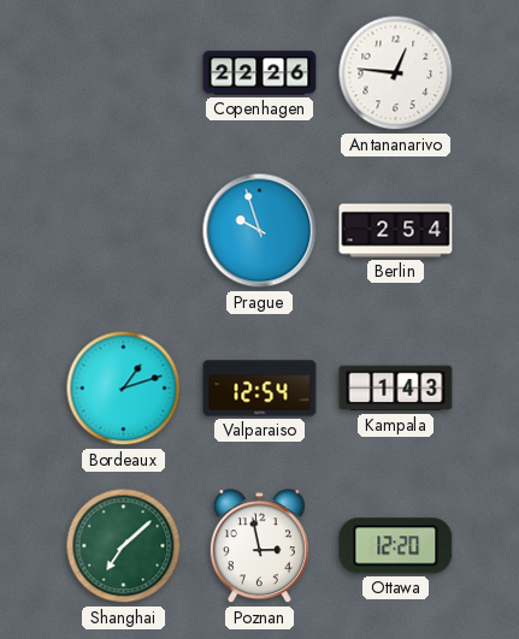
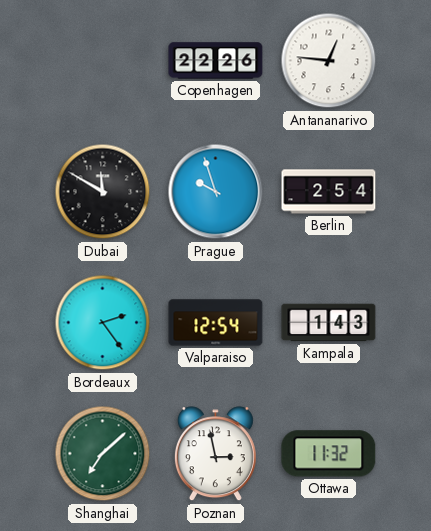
Dubai: none -> 11:50
Bordeaux: 1:12 -> 2:24
Ottawa: 12:20 -> 11:32
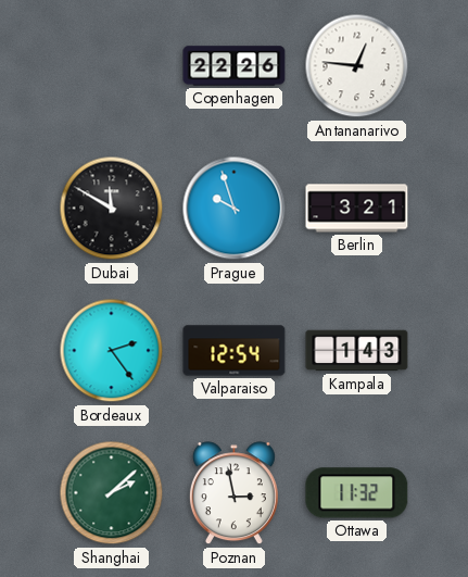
Berlin: 2:54 -> 3:21
Shanghai: 7:08 -> 2:08
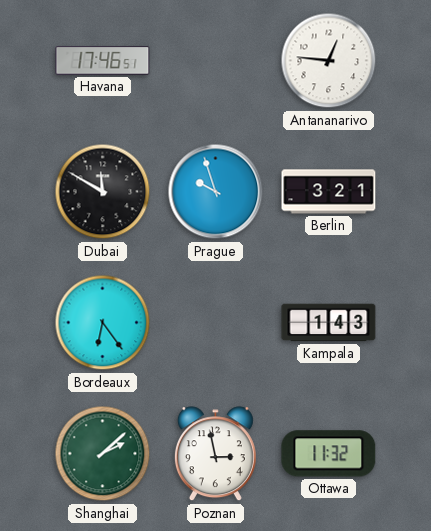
Havana: none -> 17:46
Copenhagen: 22:26 -> none
Bordeaux: 2:24 -> 6:24
Valparaiso: 12:54 -> none
